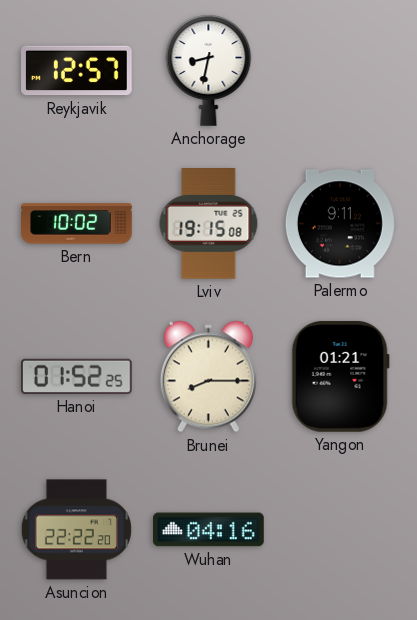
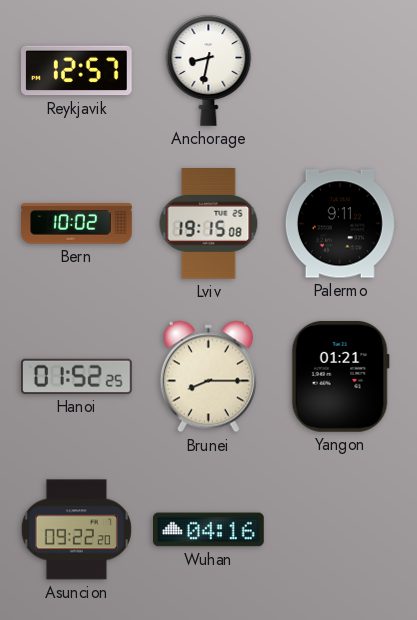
Asuncion: 22:22 -> 09:22
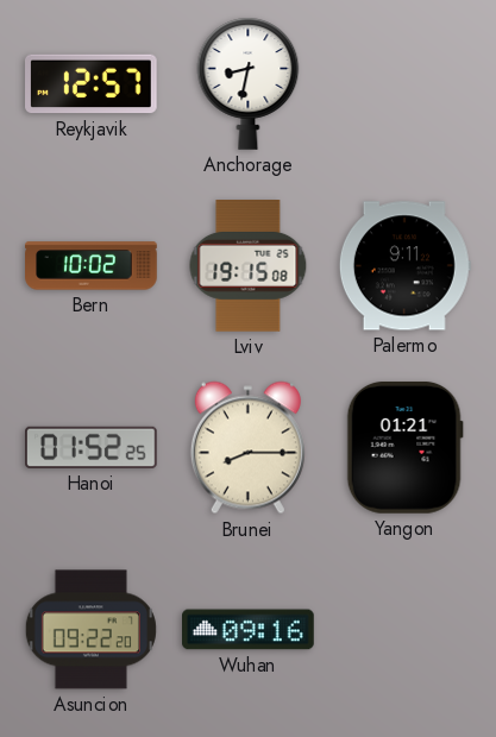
Wuhan: 04:16 -> 09:16
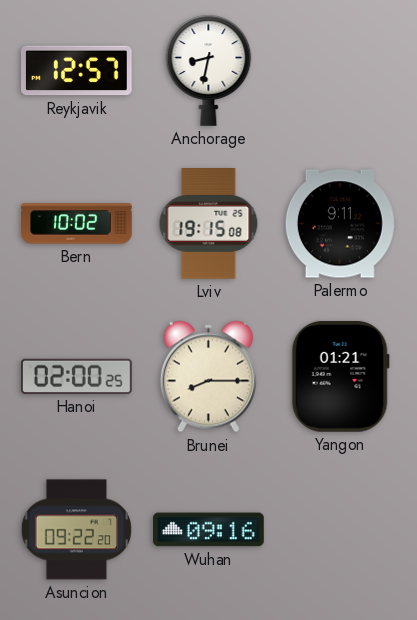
Hanoi: 01:52 -> 02:00
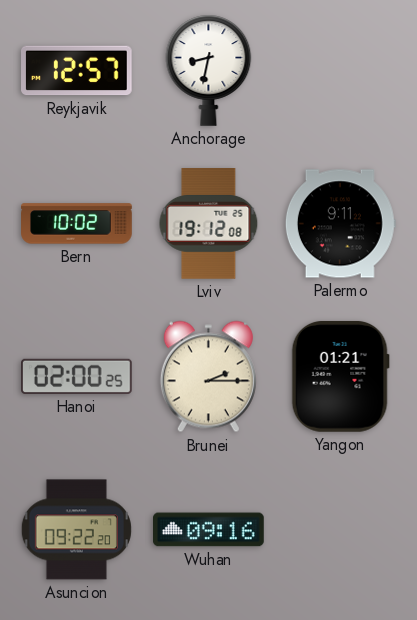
Lviv: 19:15 -> 19:12
Brunei: 8:15 -> 2:15
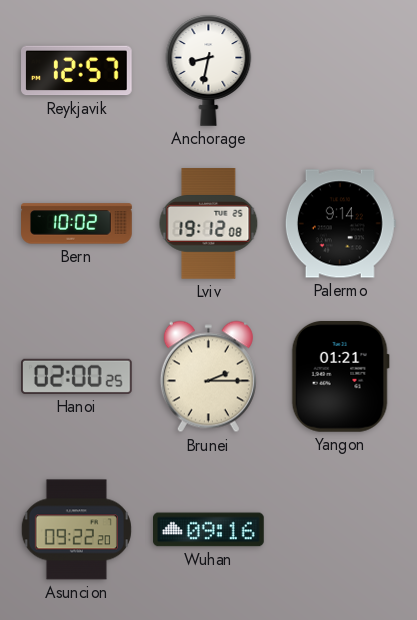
Palermo: 9:11 -> 9:14
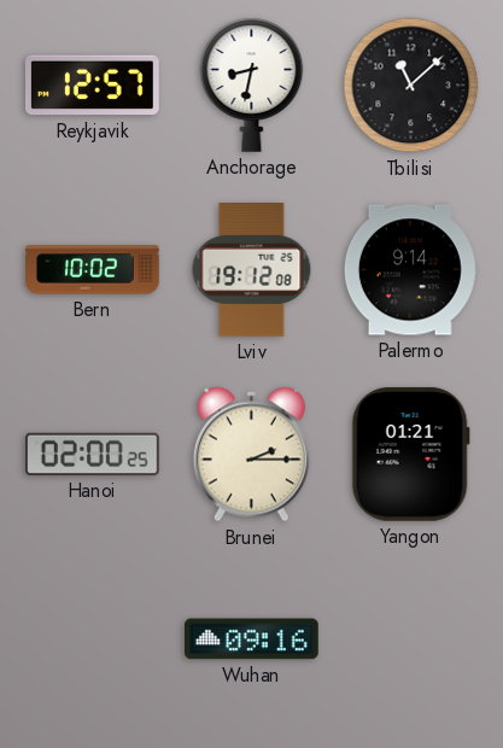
Tbilisi: none -> 11:08
Asuncion: 09:22 -> none
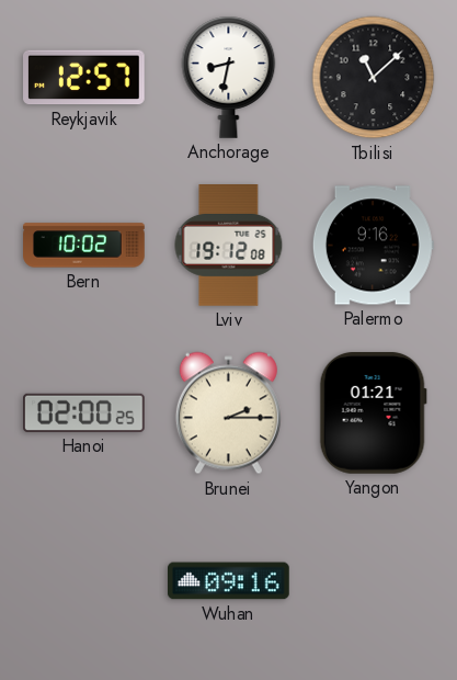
Palermo: 9:14 -> 9:16
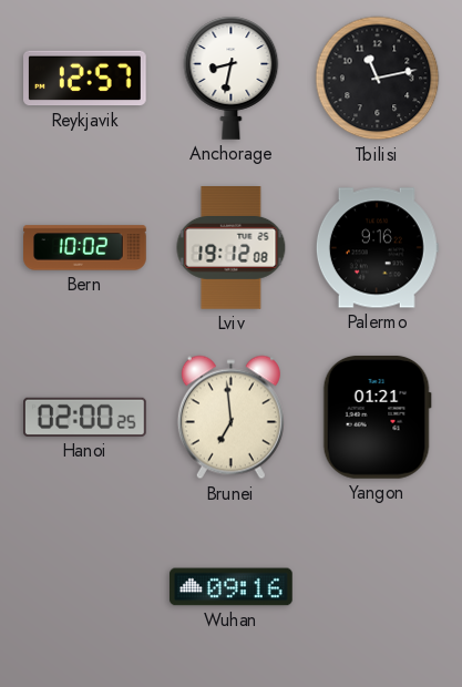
Tbilisi: 11:08 -> 11:13
Brunei: 2:15 -> 6:59
